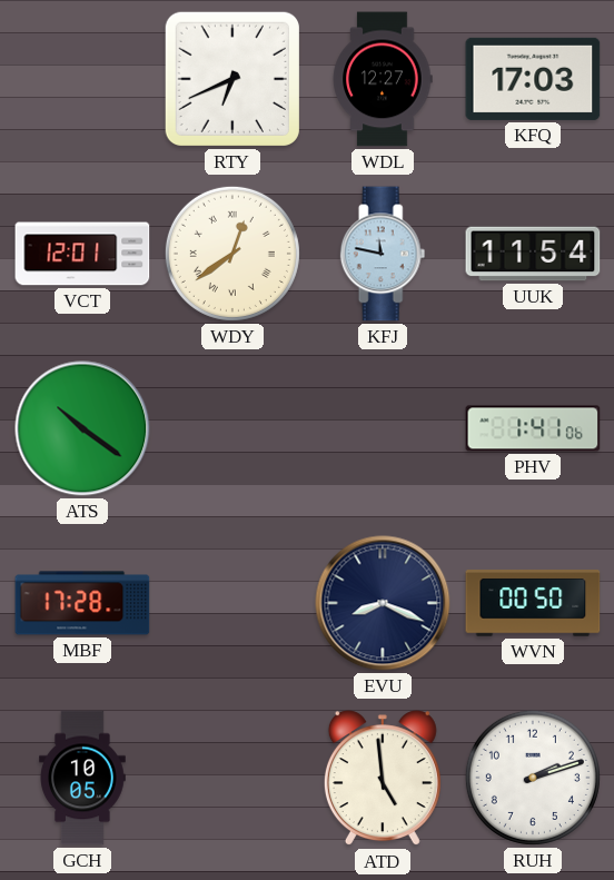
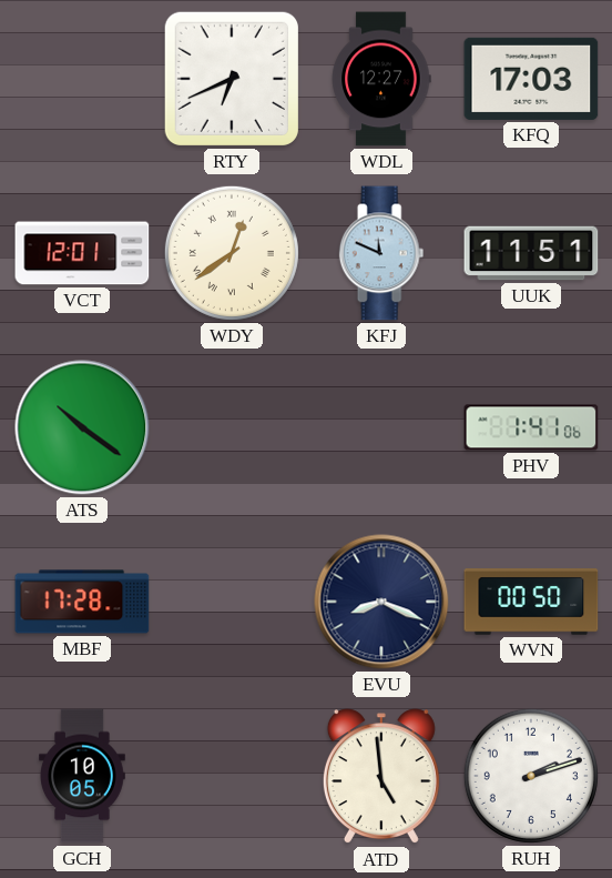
KFJ: 11:47 -> 11:49
UUK: 11:54 -> 11:51
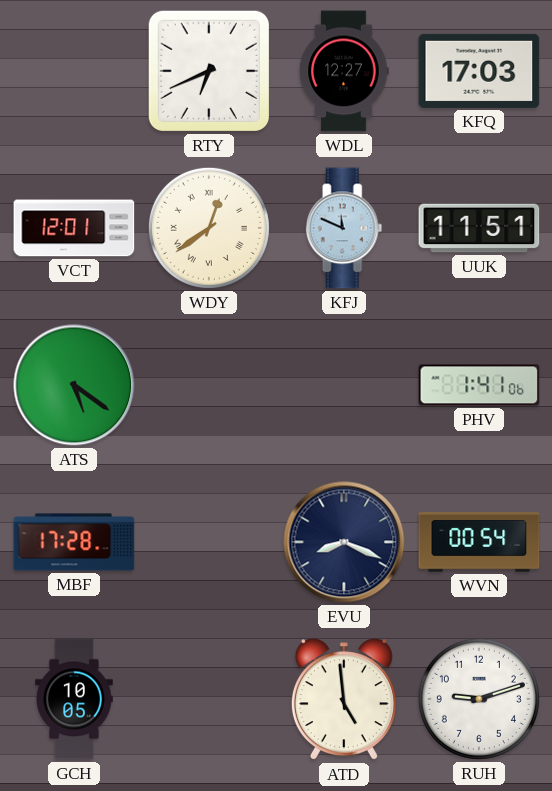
ATS: 10:21 -> 5:21
WVN: 00:50 -> 00:54
RUH: 2:12 -> 9:12
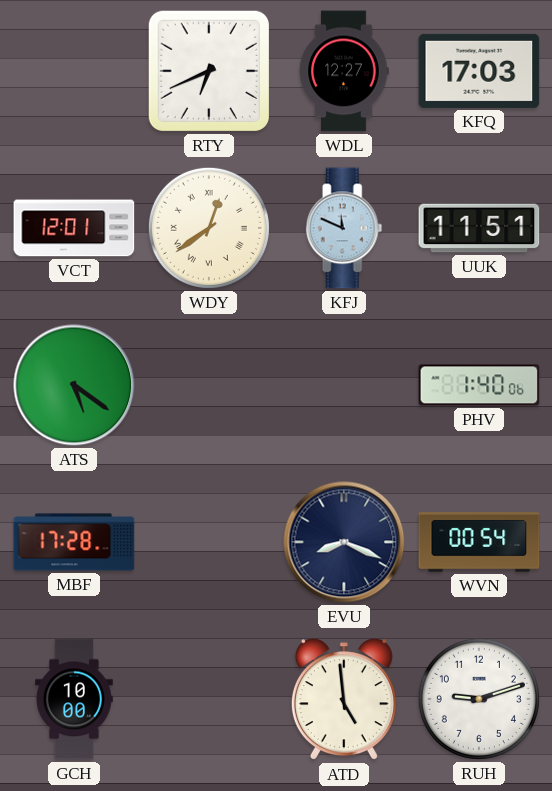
PHV: 1:41 -> 1:40
GCH: 10:05 -> 10:00
